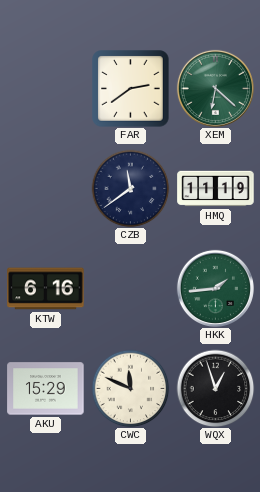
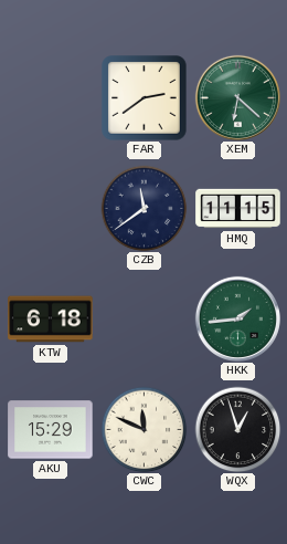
HMQ: 11:19 -> 11:15
KTW: 6:16 -> 6:18
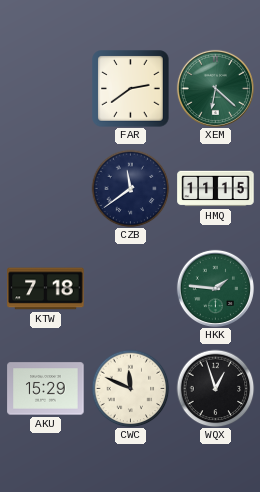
KTW: 6:18 -> 7:18
HKK: 1:44 -> 1:46
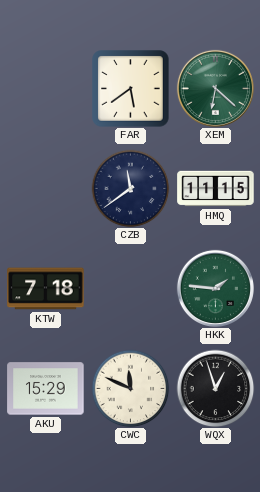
FAR: 2:39 -> 5:39
